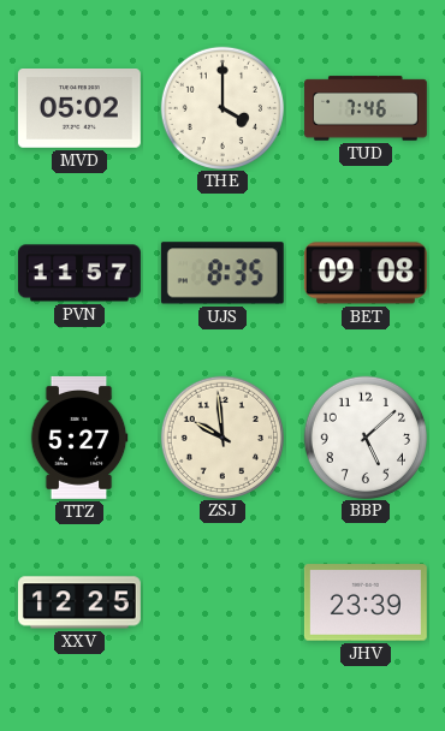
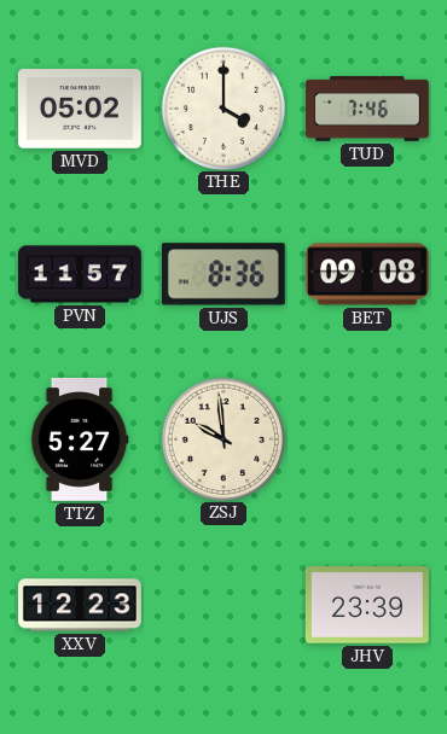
UJS: 8:35 -> 8:36
BBP: 5:08 -> none
XXV: 12:25 -> 12:23
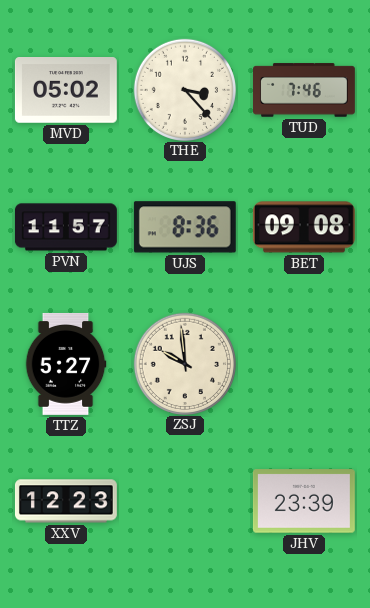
THE: 4:00 -> 3:23
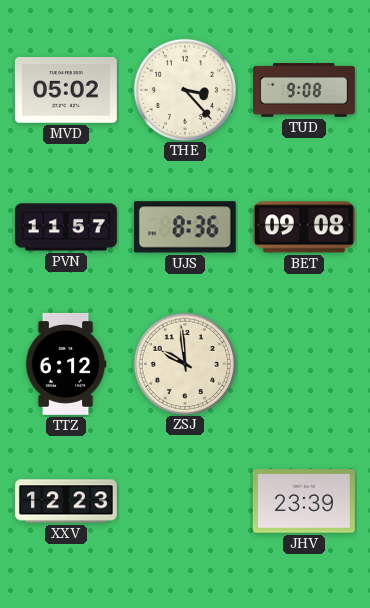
TUD: 7:46 -> 9:08
TTZ: 5:27 -> 6:12
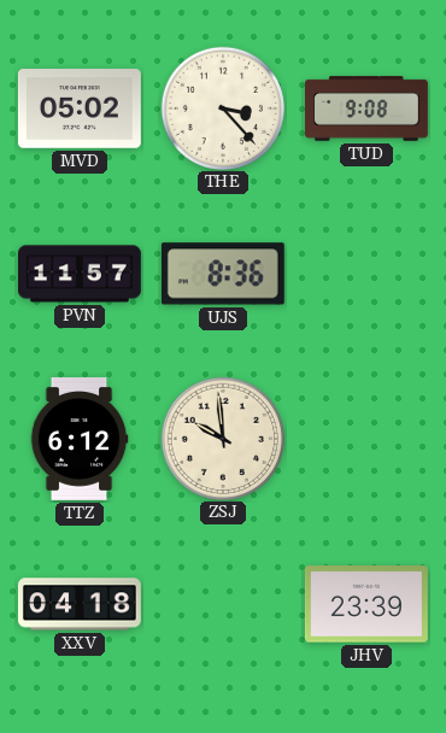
BET: 09:08 -> none
XXV: 12:23 -> 04:18
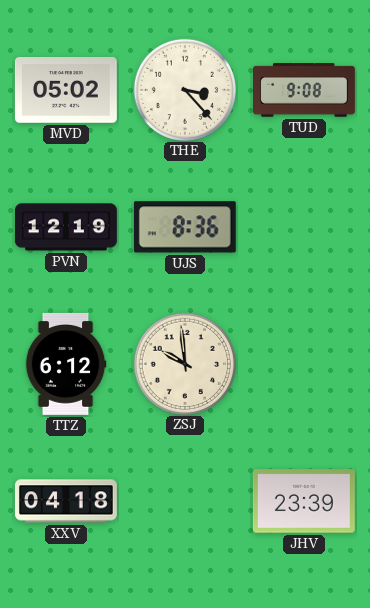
PVN: 11:57 -> 12:19
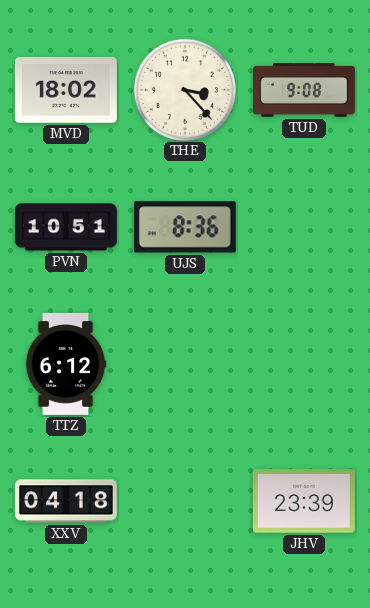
MVD: 05:02 -> 18:02
PVN: 12:19 -> 10:51
ZSJ: 9:59 -> none
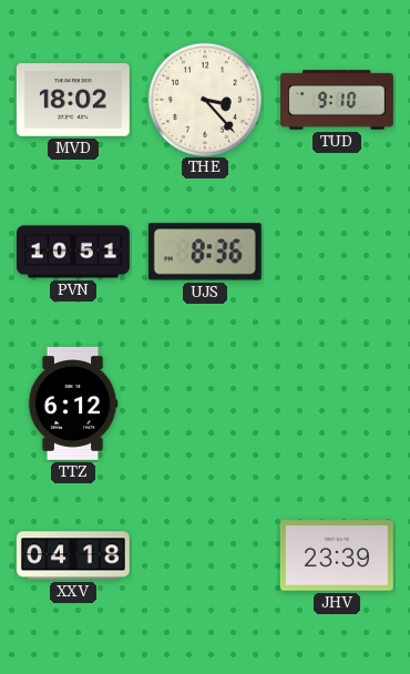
TUD: 9:08 -> 9:10
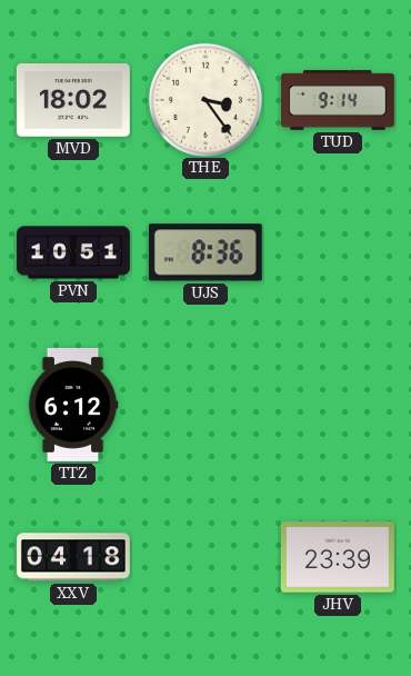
THE: 3:23 -> 3:24
TUD: 9:10 -> 9:14
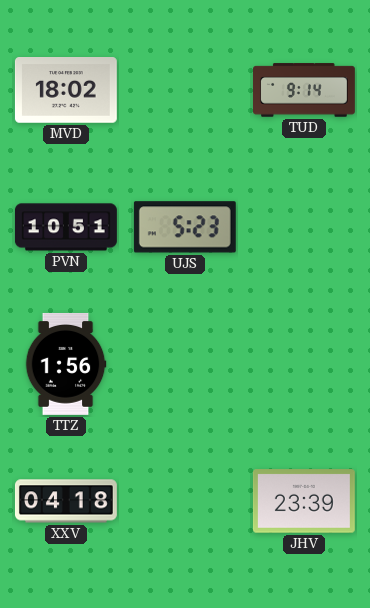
THE: 3:24 -> none
UJS: 8:36 -> 5:23
TTZ: 6:12 -> 1:56
